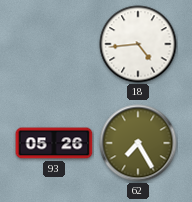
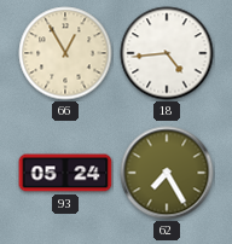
66: none -> 12:55
93: 05:26 -> 05:24
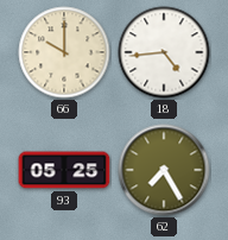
66: 12:55 -> 10:00
93: 05:24 -> 05:25
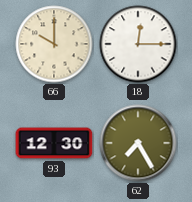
18: 4:44 -> 12:15
93: 05:25 -> 12:30
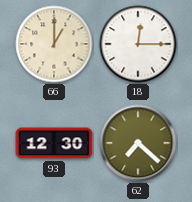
66: 10:00 -> 1:00
62: 7:25 -> 7:22
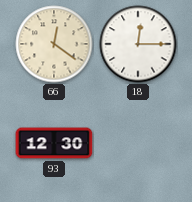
66: 1:00 -> 12:21
62: 7:22 -> none
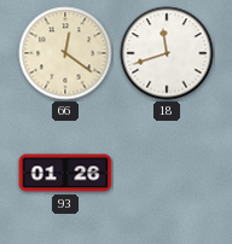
18: 12:15 -> 11:42
93: 12:30 -> 01:26
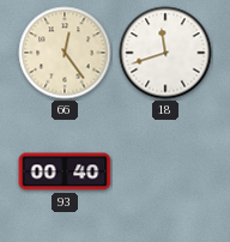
66: 12:21 -> 12:24
93: 01:26 -> 00:40
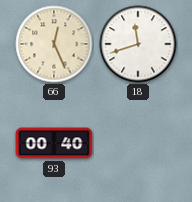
66: 12:24 -> 12:26
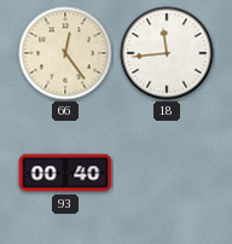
66: 12:26 -> 12:24
18: 11:42 -> 11:44
